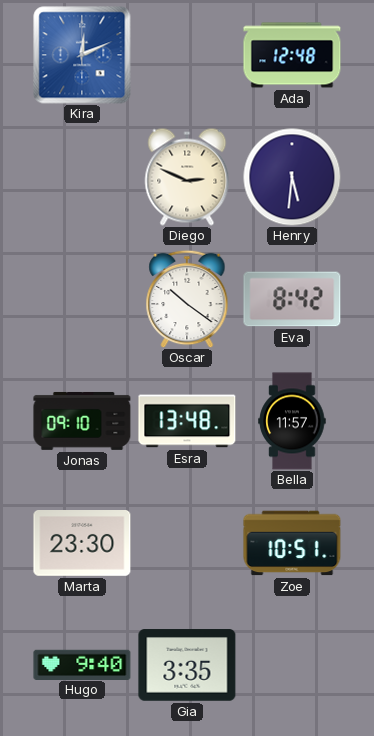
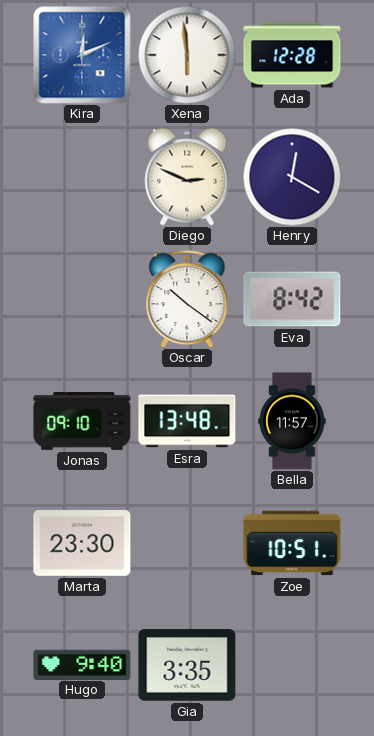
Xena: none -> 5:59
Ada: 12:48 -> 12:28
Henry: 5:31 -> 12:20
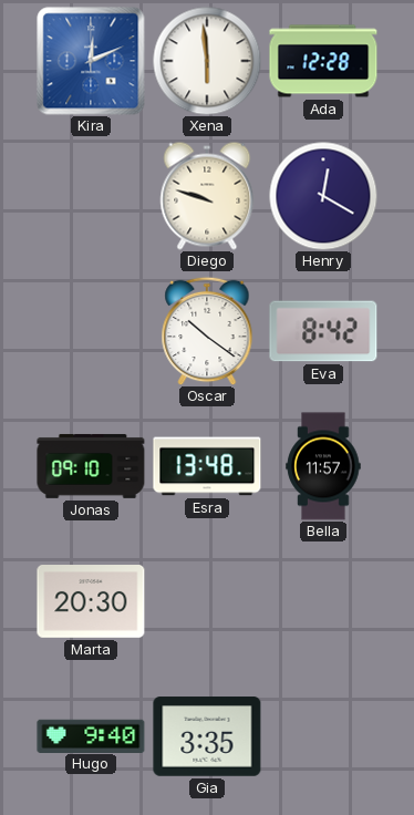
Diego: 2:49 -> 9:48
Marta: 23:30 -> 20:30
Zoe: 10:51 -> none
